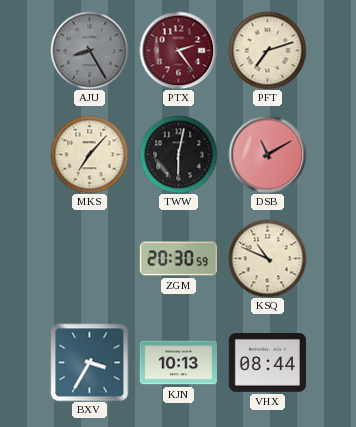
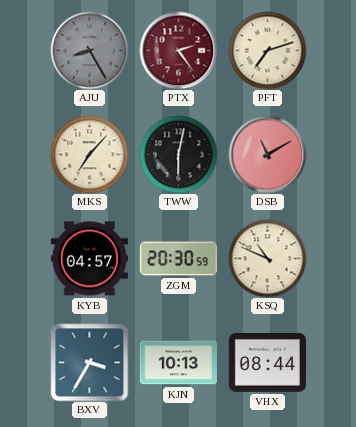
KYB: none -> 04:57
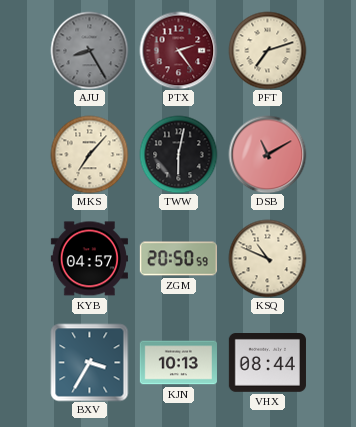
ZGM: 20:30 -> 20:50
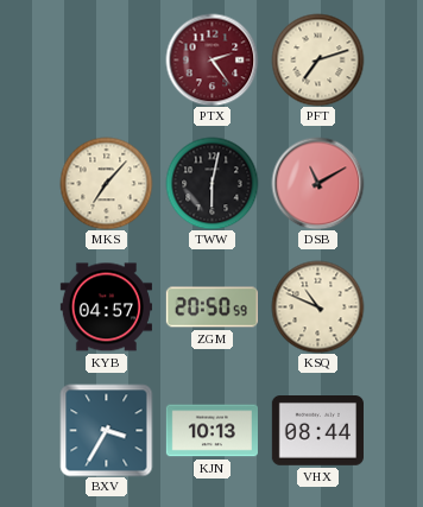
AJU: 8:25 -> none
